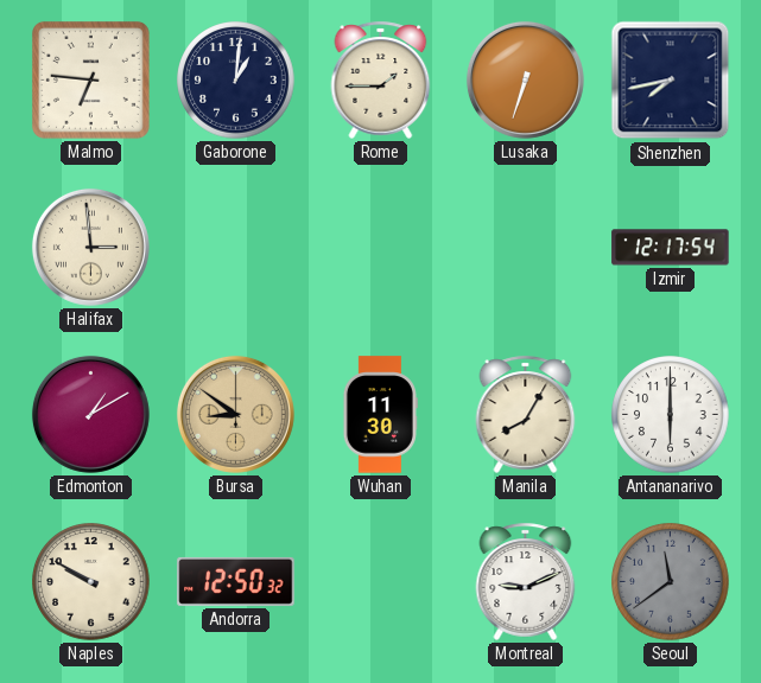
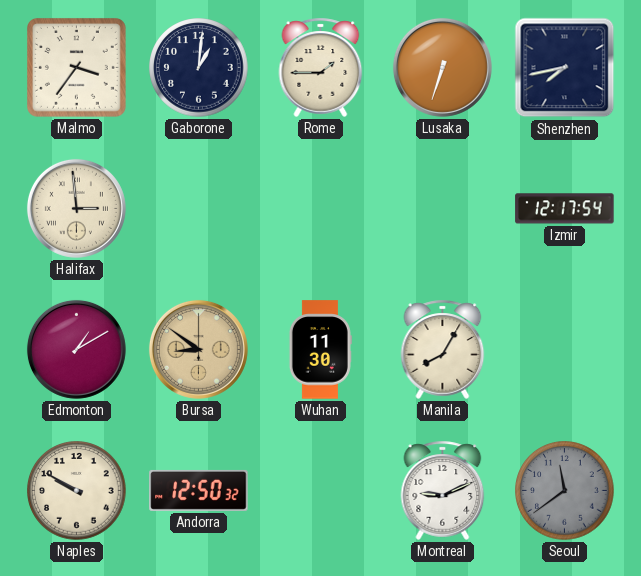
Malmo: 6:46 -> 3:36
Antananarivo: 6:00 -> none
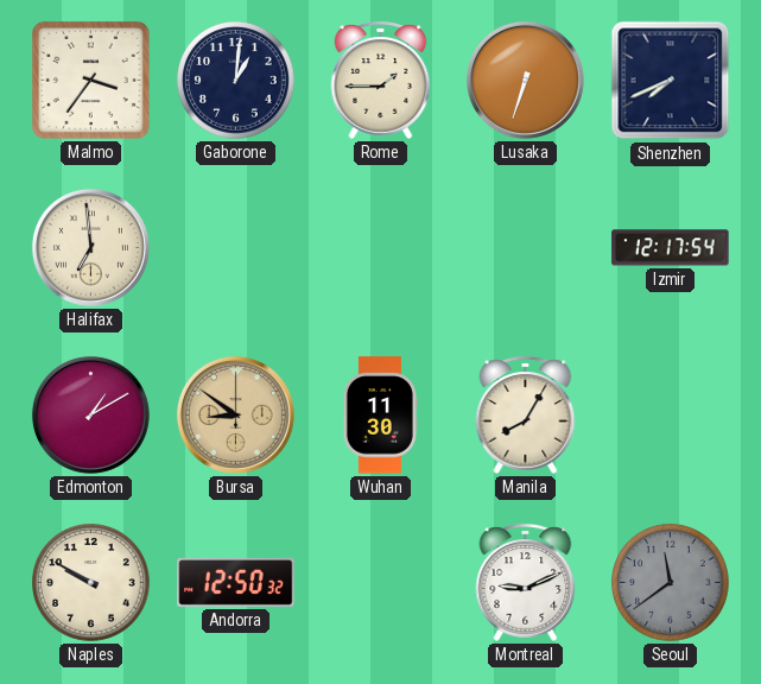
Shenzhen: 7:43 -> 7:41
Halifax: 2:59 -> 6:59
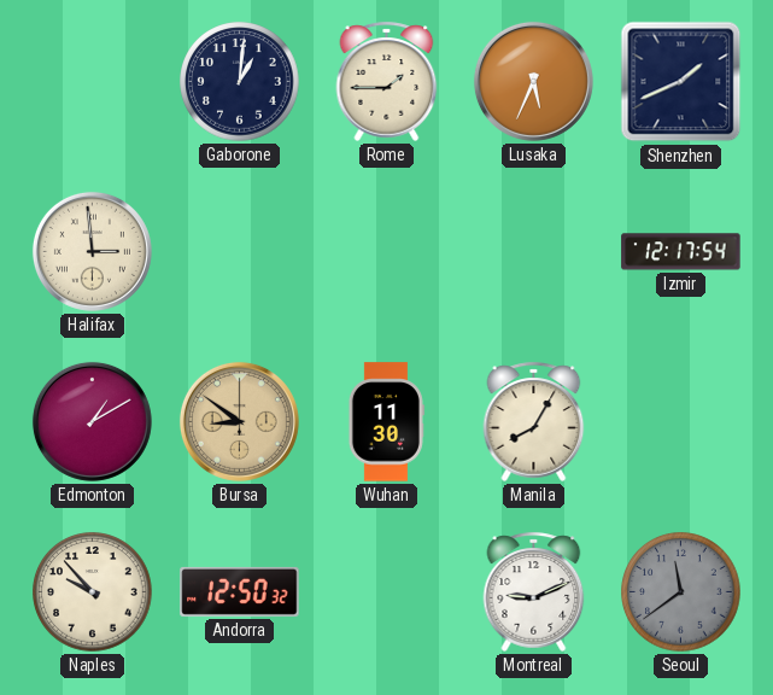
Malmo: 3:36 -> none
Lusaka: 6:33 -> 5:34
Shenzhen: 7:41 -> 1:41
Halifax: 6:59 -> 2:59
Naples: 9:50 -> 9:53
